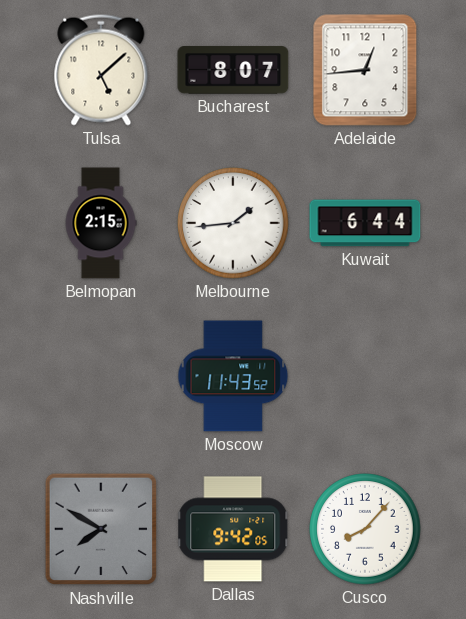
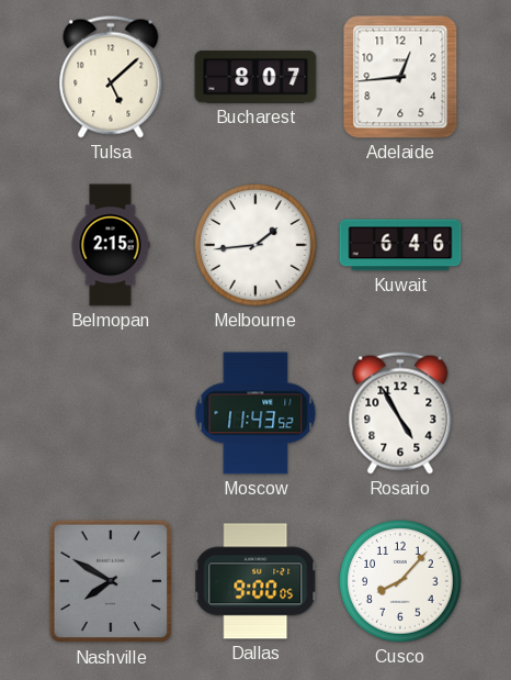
Kuwait: 6:44 -> 6:46
Rosario: none -> 4:55
Dallas: 9:42 -> 9:00
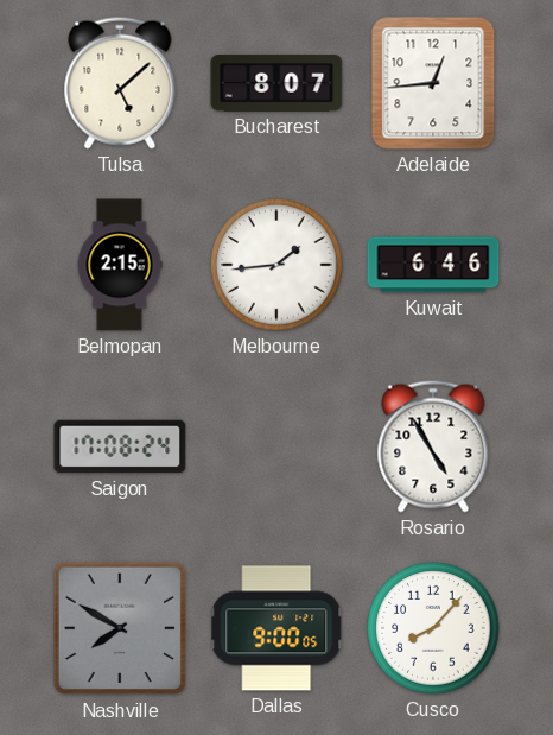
Saigon: none -> 17:08
Moscow: 11:43 -> none
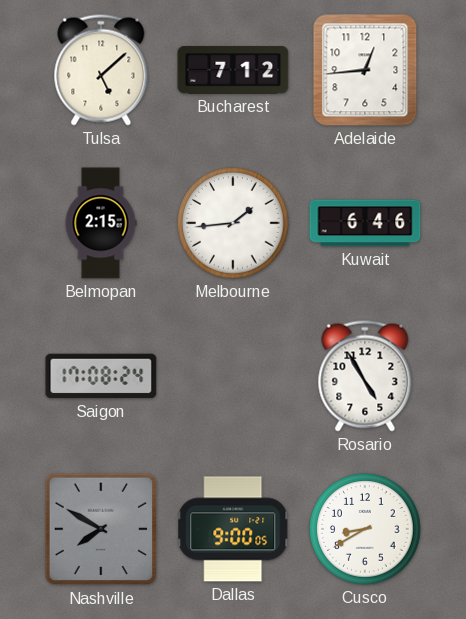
Bucharest: 8:07 -> 7:12
Cusco: 8:07 -> 8:40
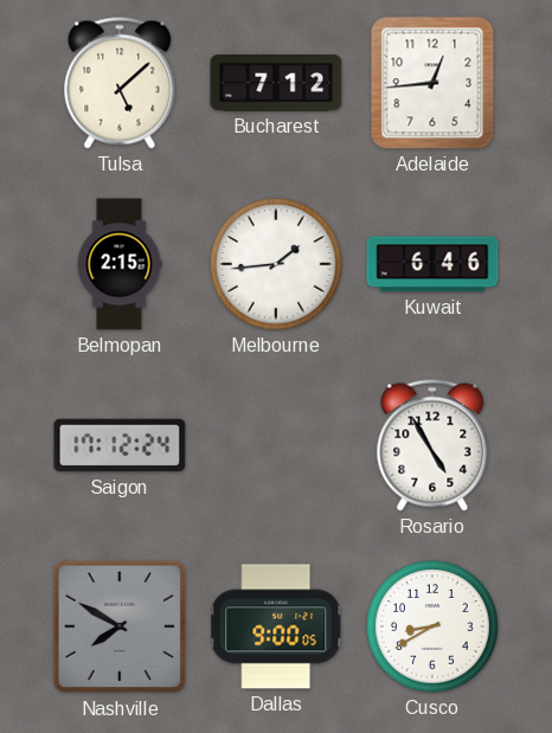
Saigon: 17:08 -> 17:12
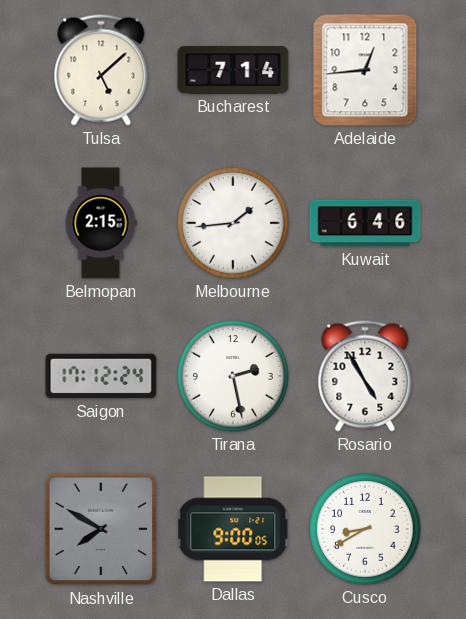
Bucharest: 7:12 -> 7:14
Tirana: none -> 2:28
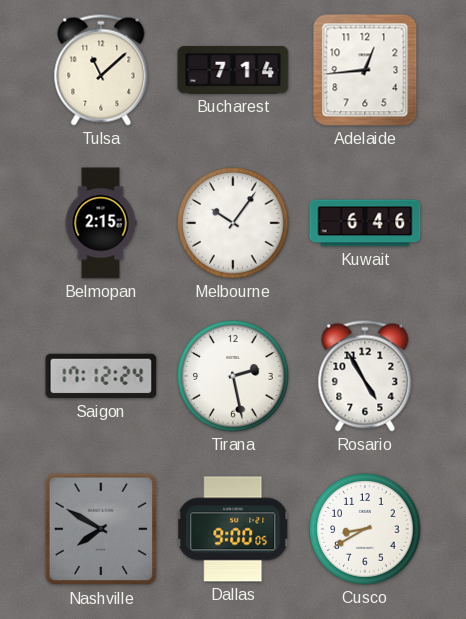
Tulsa: 5:08 -> 11:08
Melbourne: 1:44 -> 10:06
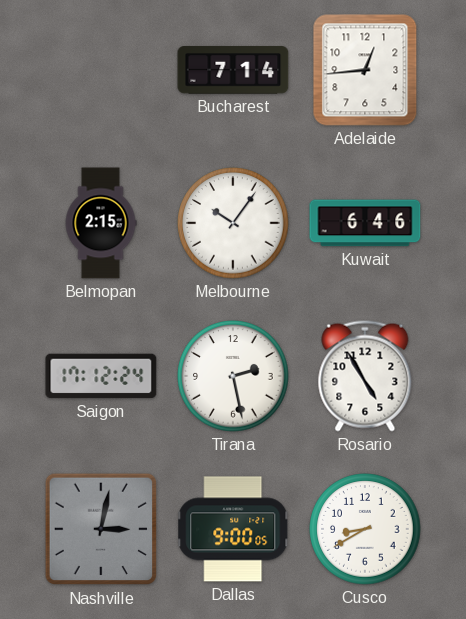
Tulsa: 11:08 -> none
Nashville: 7:50 -> 3:02
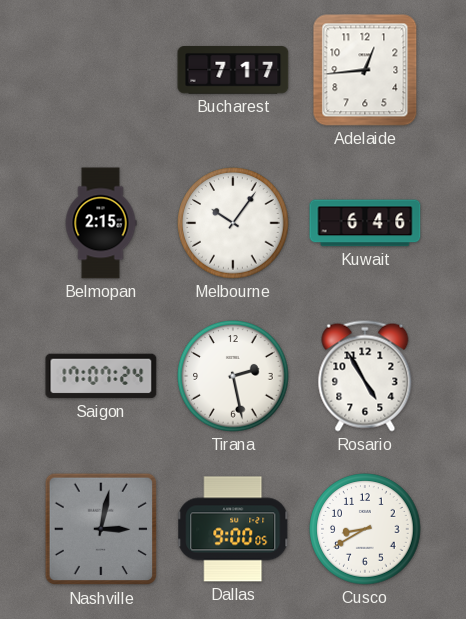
Bucharest: 7:14 -> 7:17
Saigon: 17:12 -> 17:07
